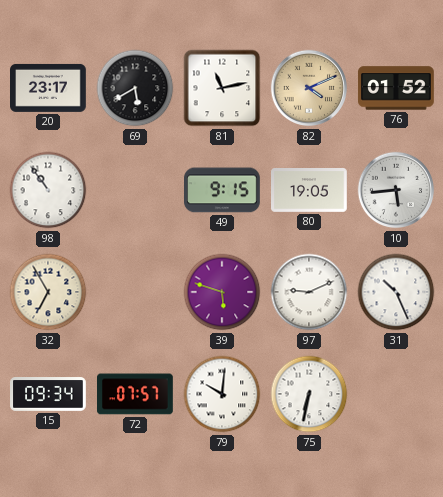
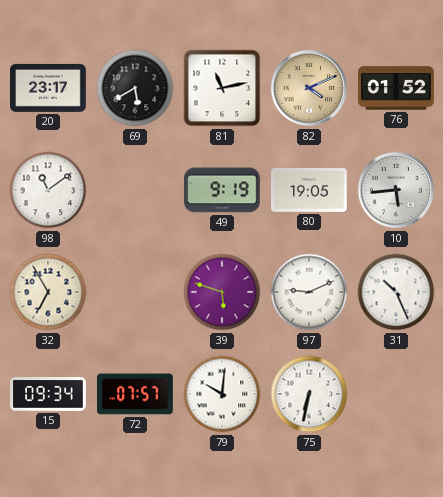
98: 10:54 -> 11:09
49: 9:15 -> 9:19
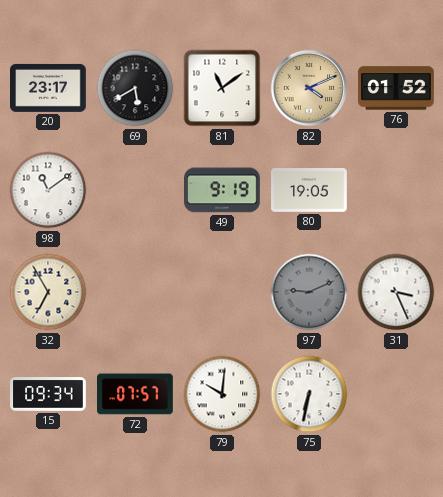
81: 11:13 -> 11:09
10: 5:44 -> none
39: 5:48 -> none
97 dial: white -> grey
31: 10:26 -> 3:26
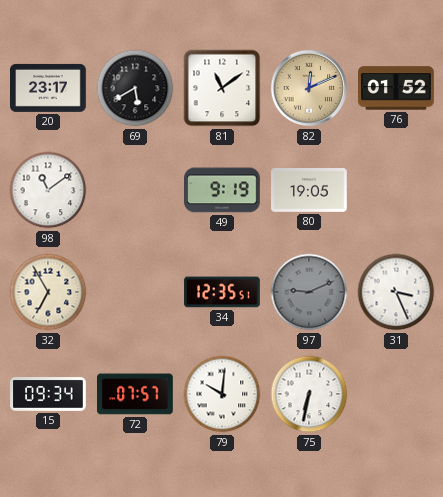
82: 4:11 -> 12:11
34: none -> 12:35
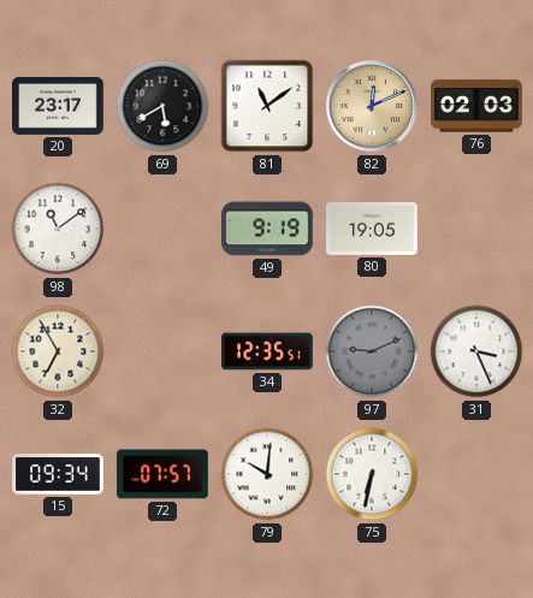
76: 01:52 -> 02:03
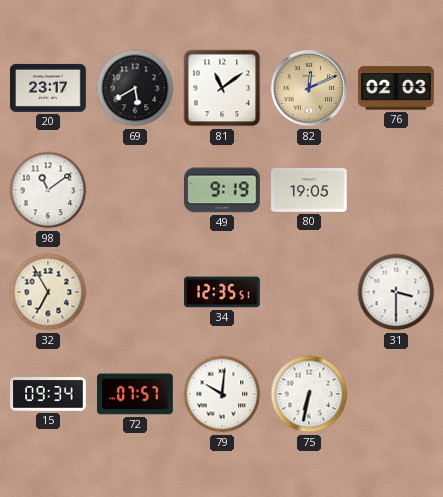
97: 9:11 -> none
31: 3:26 -> 3:30
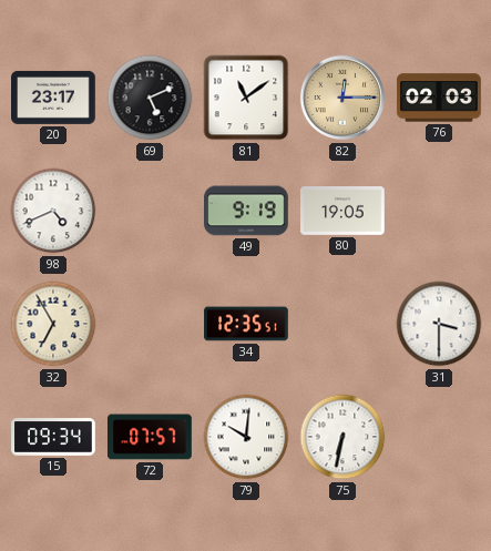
69: 5:40 -> 5:11
82: 12:11 -> 12:15
98: 11:09 -> 4:41
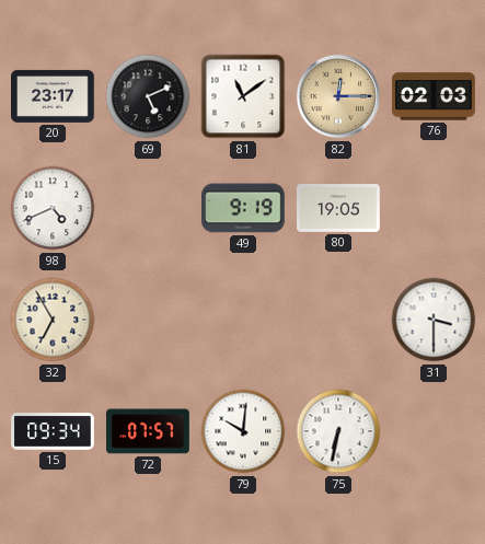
34: 12:35 -> none
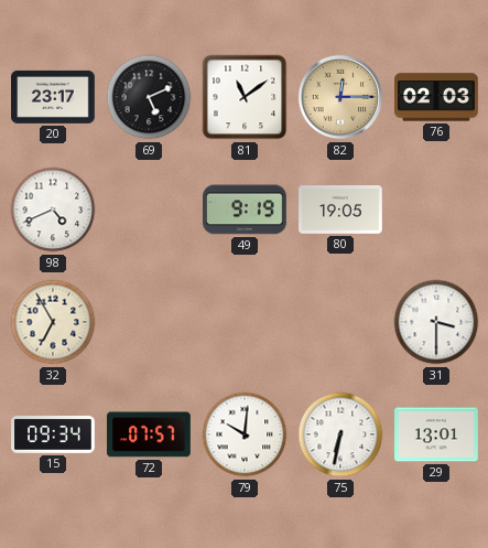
29: none -> 13:01
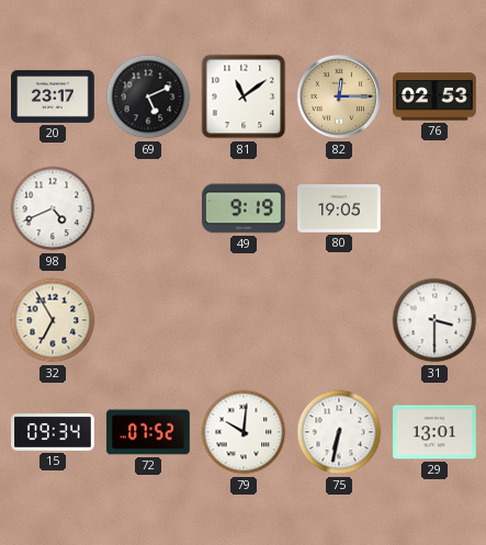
76: 02:03 -> 02:53
72: 07:57 -> 07:52
